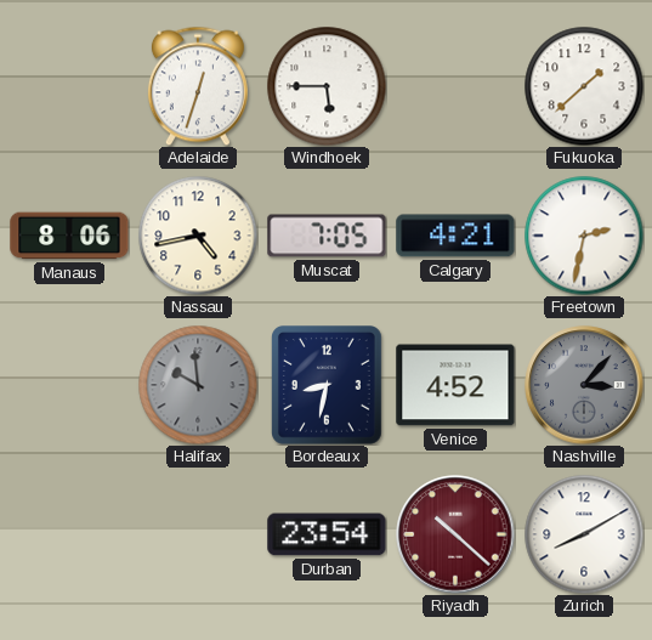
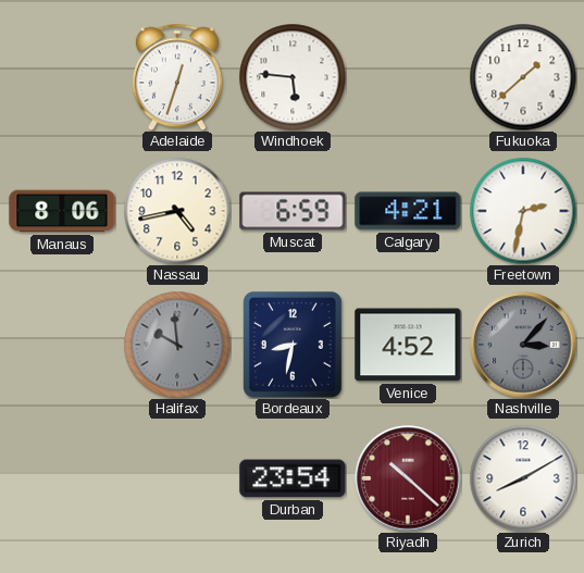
Windhoek: 5:45 -> 5:46
Muscat: 7:05 -> 6:59
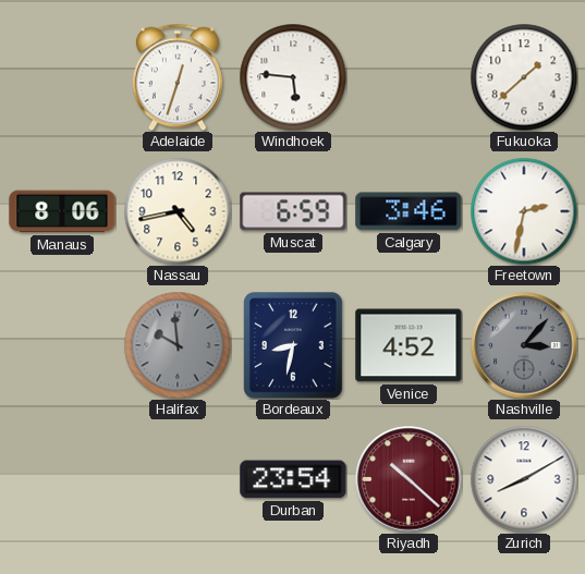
Calgary: 4:21 -> 3:46
